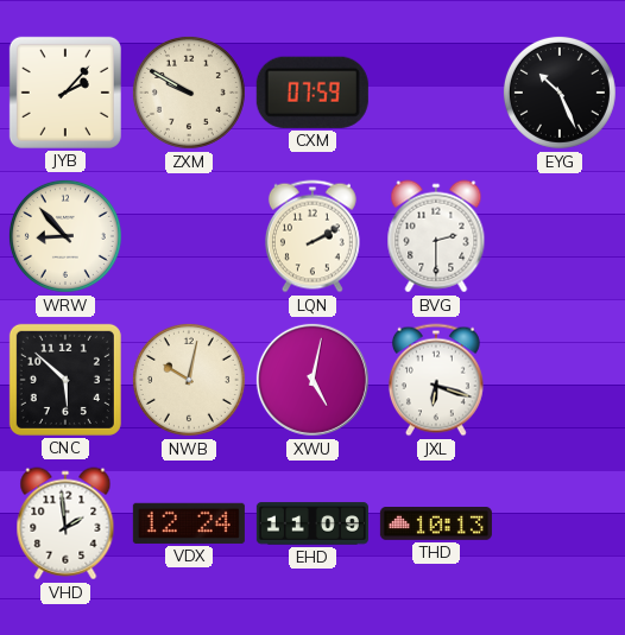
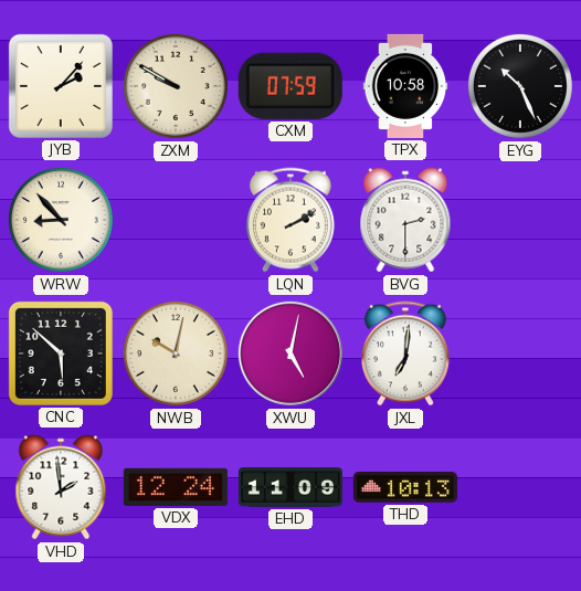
TPX: none -> 10:58
JXL: 6:18 -> 7:01
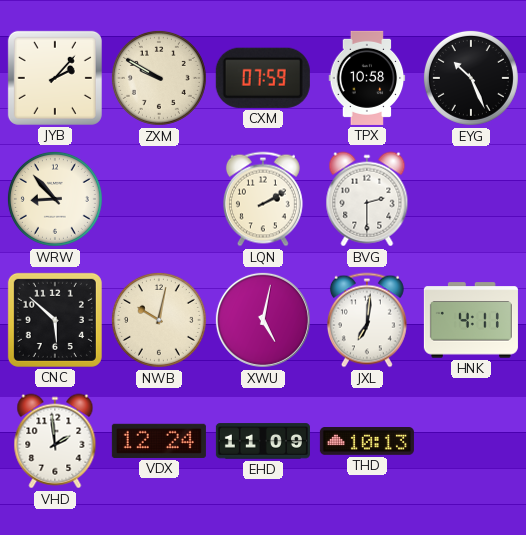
HNK: none -> 4:11
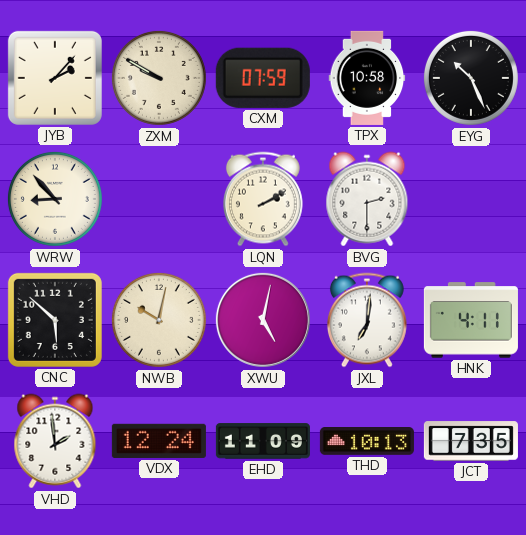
JCT: none -> 7:35
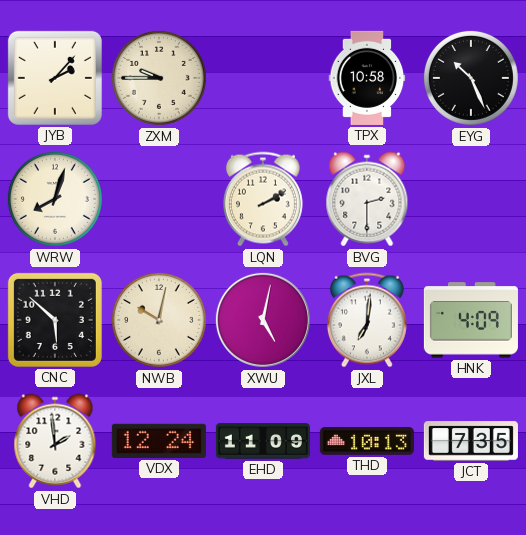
ZXM: 9:50 -> 9:45
CXM: 07:59 -> none
WRW: 8:53 -> 8:03
HNK: 4:11 -> 4:09
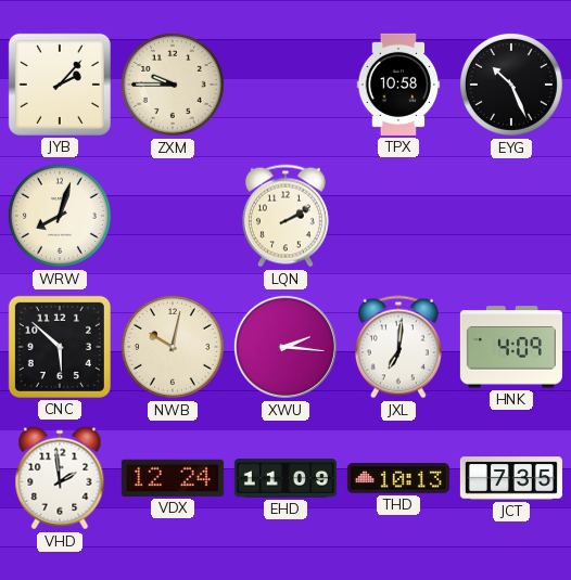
BVG: 2:30 -> none
XWU: 5:02 -> 2:16
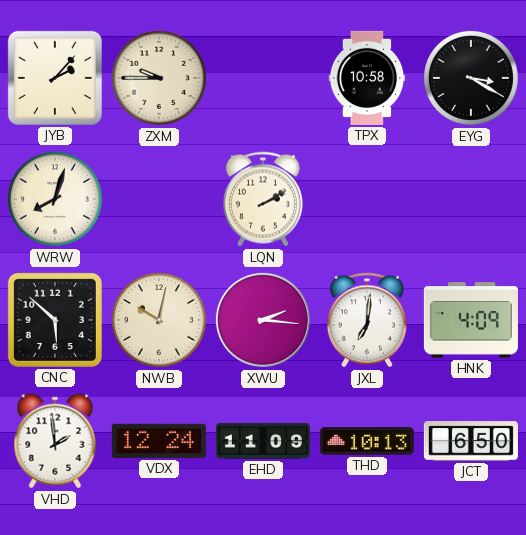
EYG: 10:26 -> 3:20
JCT: 7:35 -> 6:50
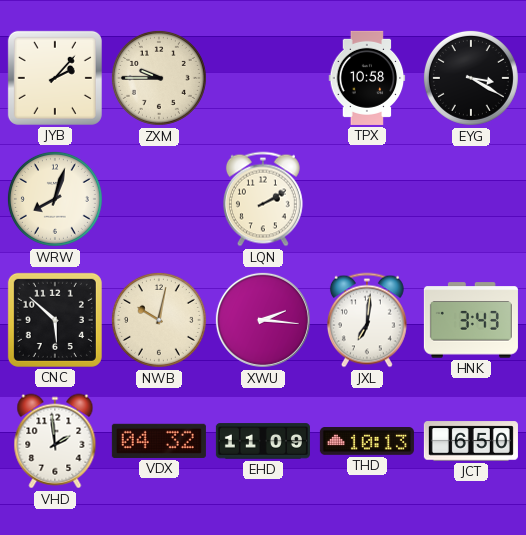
HNK: 4:09 -> 3:43
VDX: 12:24 -> 04:32
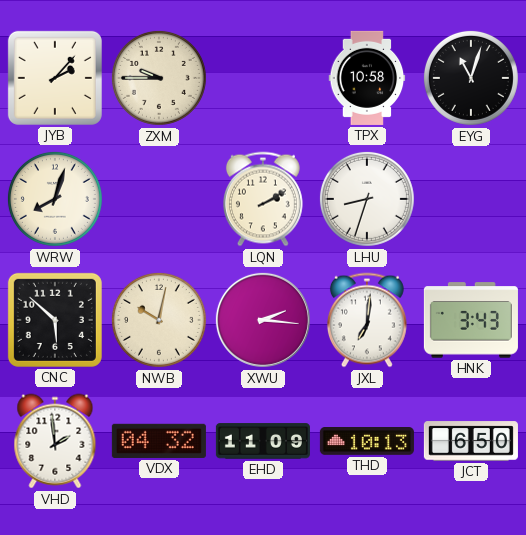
EYG: 3:20 -> 11:03
LHU: none -> 8:33
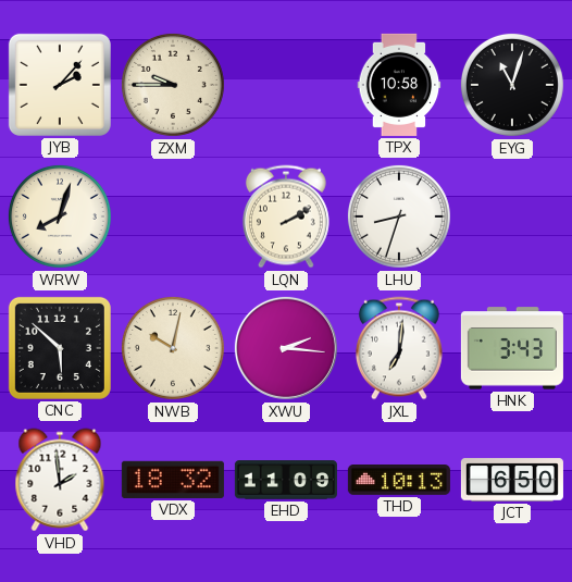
VDX: 04:32 -> 18:32
